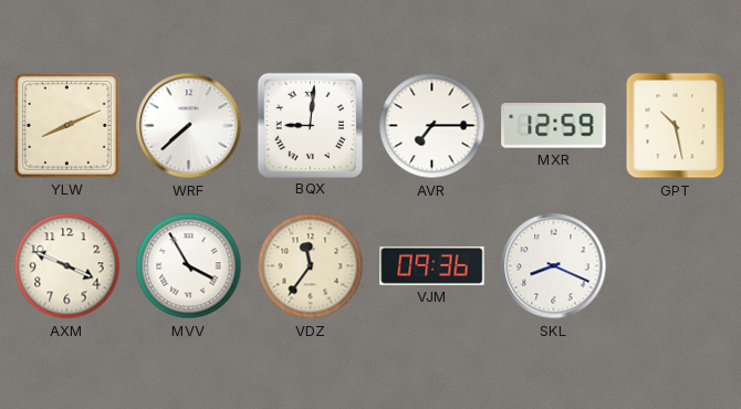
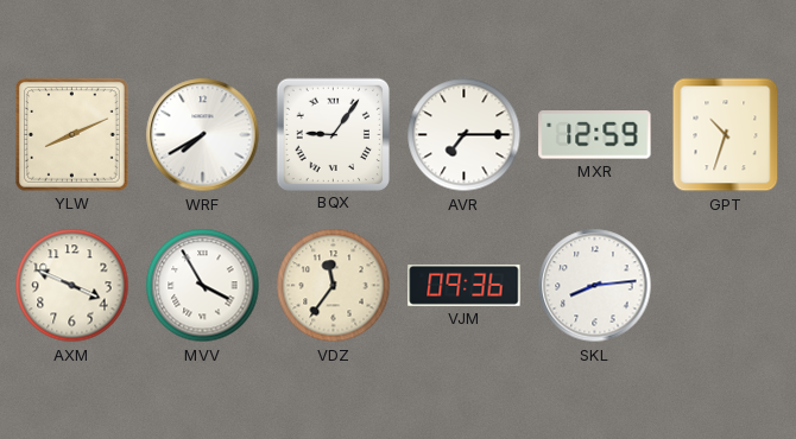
WRF: 7:38 -> 7:40
BQX: 9:01 -> 9:06
GPT: 10:28 -> 10:33
SKL: 8:19 -> 8:14
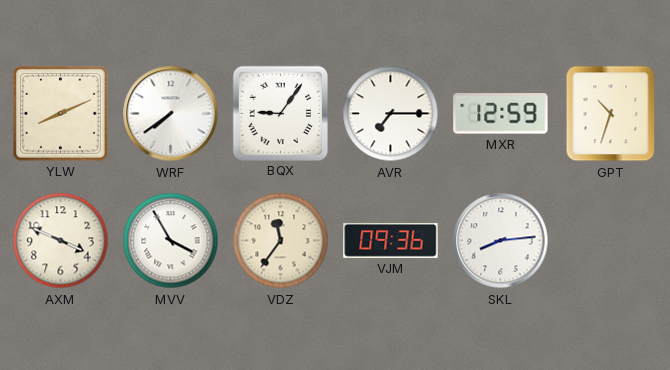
WRF: 7:40 -> 7:39
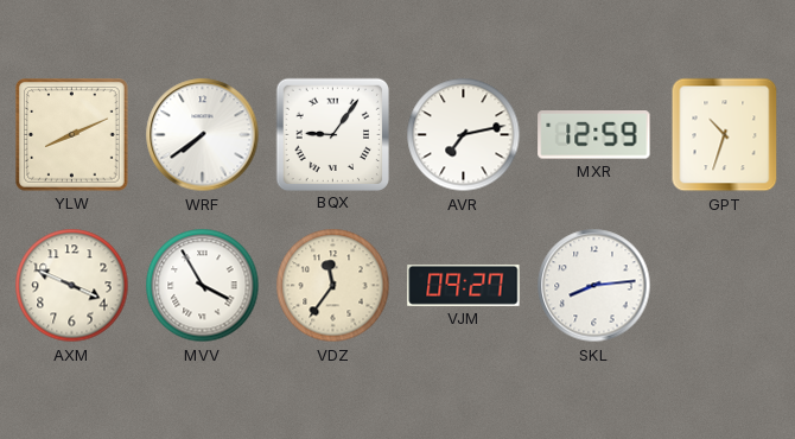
AVR: 7:15 -> 7:13
VJM: 09:36 -> 09:27
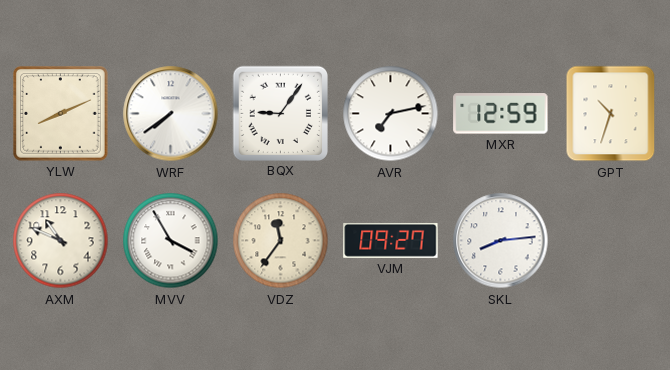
AXM: 3:49 -> 10:49
